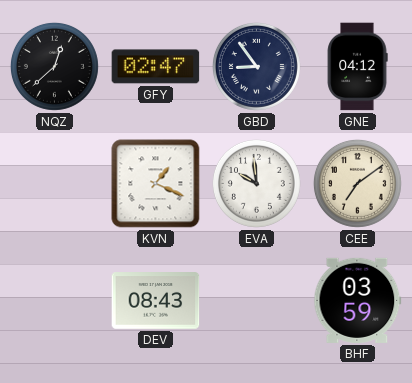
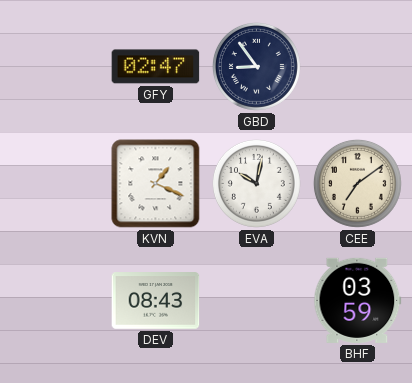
NQZ: 12:38 -> none
GNE: 04:12 -> none
EVA: 9:59 -> 10:02
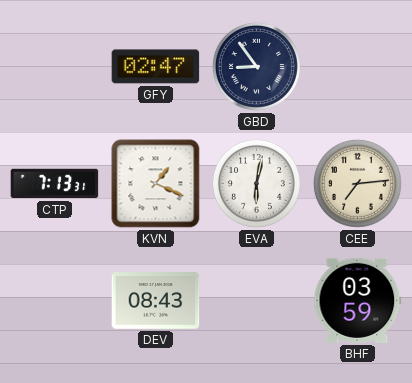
CTP: none -> 7:13
EVA: 10:02 -> 6:02
CEE: 7:09 -> 7:14
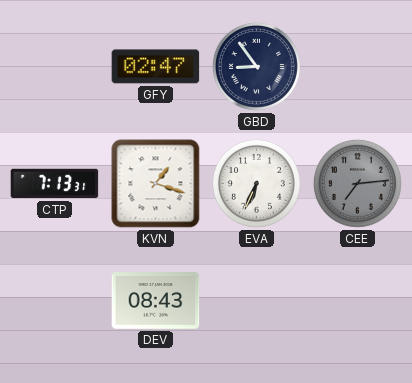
KVN: 1:19 -> 1:18
EVA: 6:02 -> 6:34
CEE dial: cream -> grey
BHF: 03:59 -> none
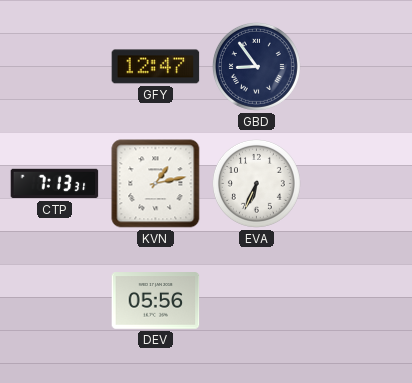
GFY: 02:47 -> 12:47
KVN: 1:18 -> 1:13
CEE: 7:14 -> none
DEV: 08:43 -> 05:56
